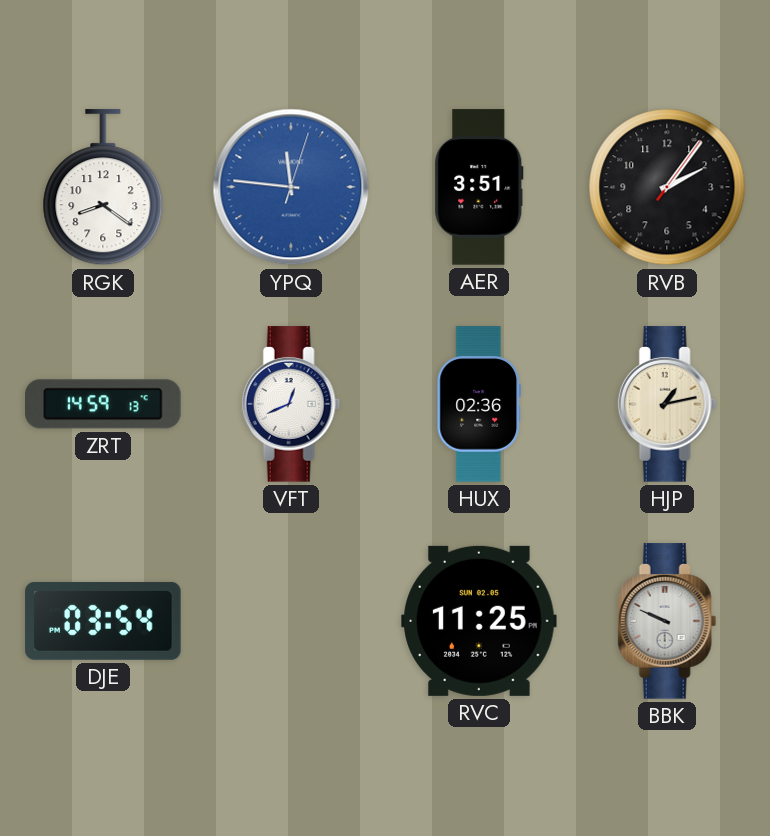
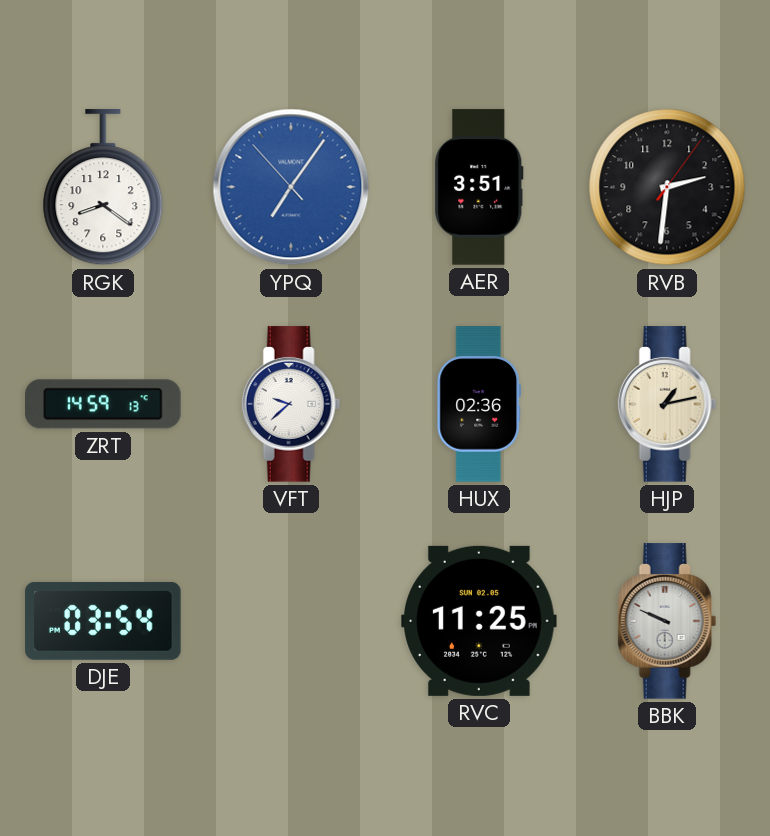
YPQ: 11:46 -> 7:05
RVB: 2:06 -> 2:31
VFT: 12:41 -> 9:38
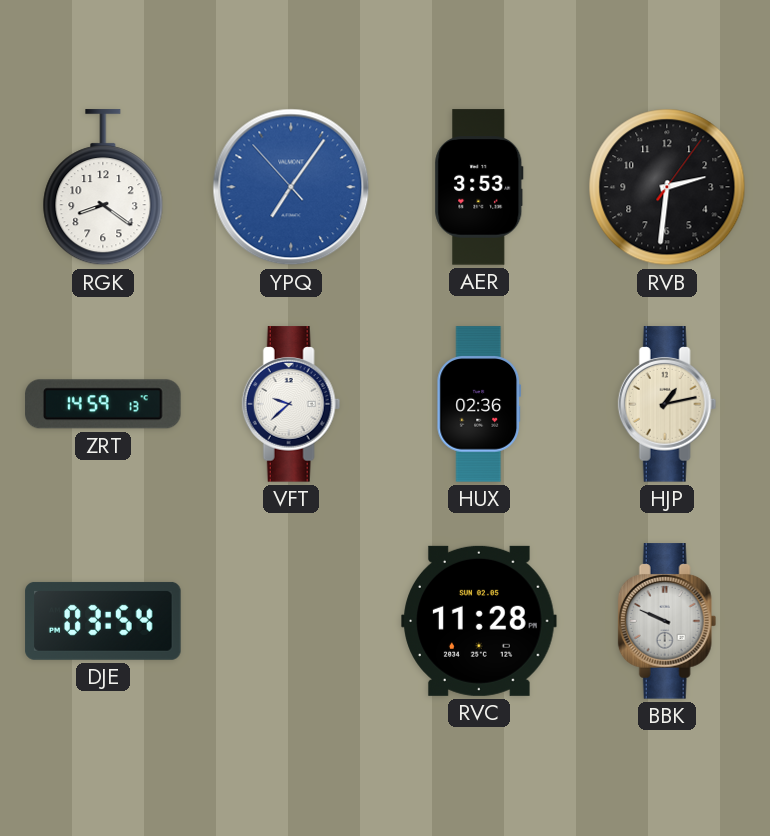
AER: 3:51 -> 3:53
RVC: 11:25 -> 11:28
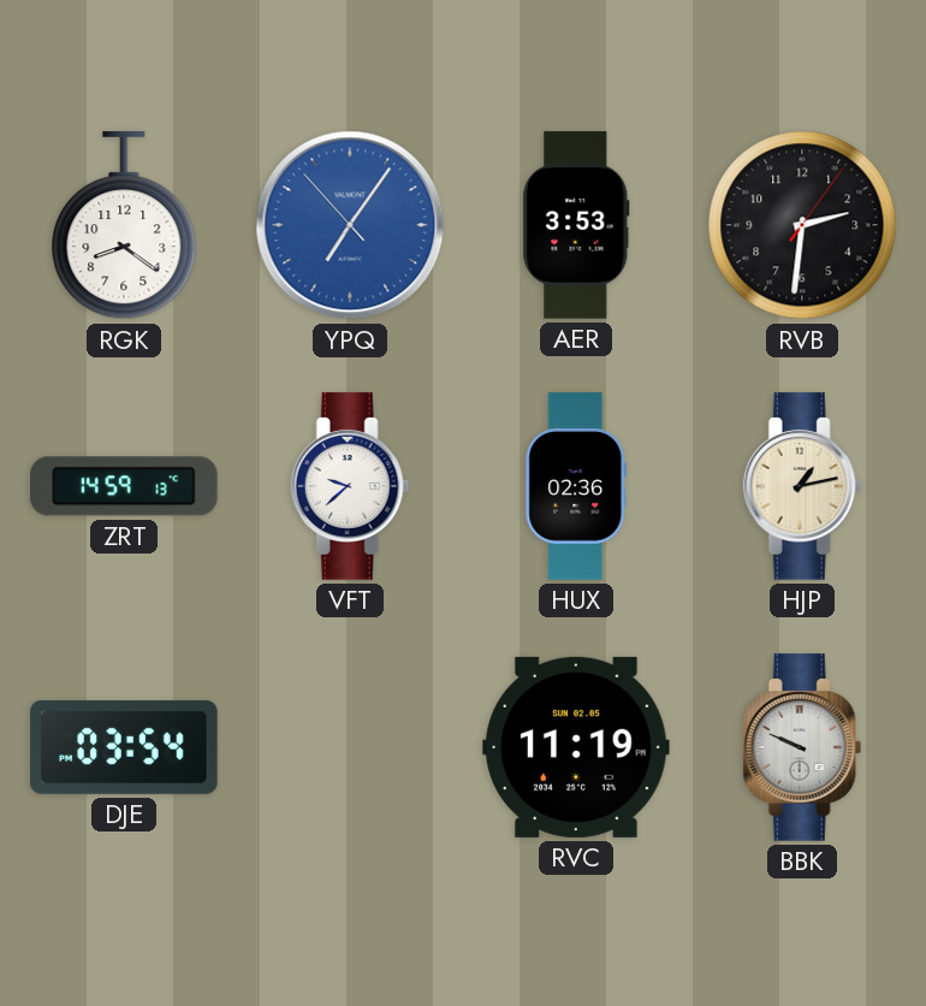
RVC: 11:28 -> 11:19
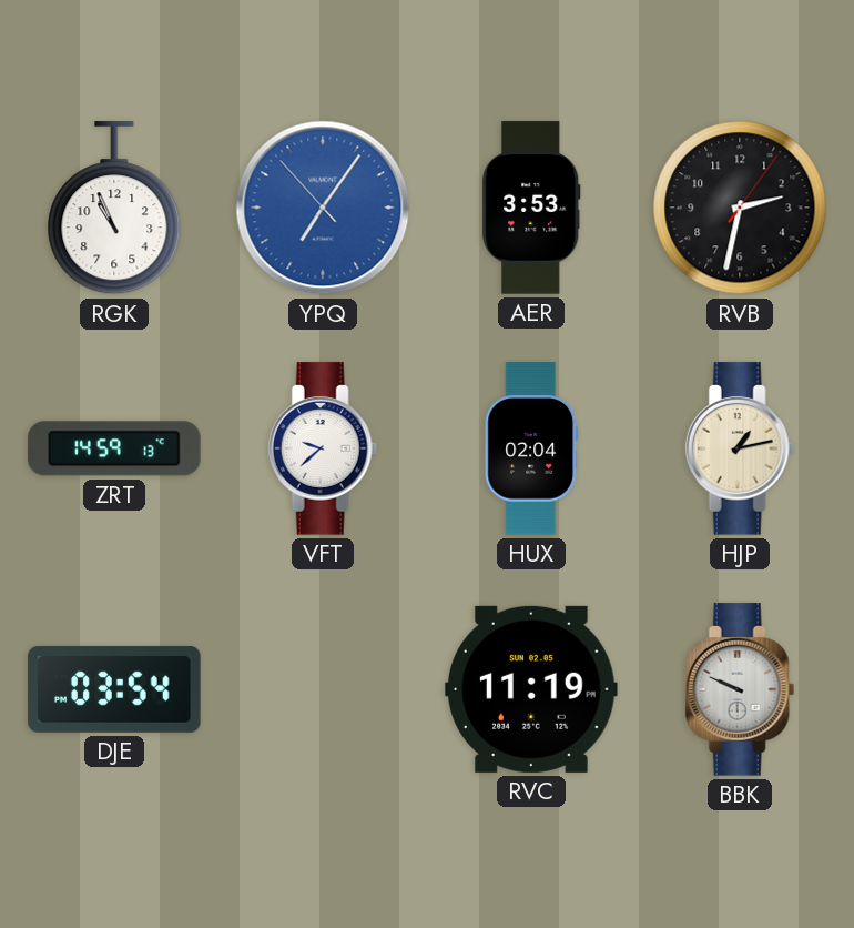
RGK: 8:21 -> 10:56
RVB: 2:31 -> 2:32
HUX: 02:36 -> 02:04
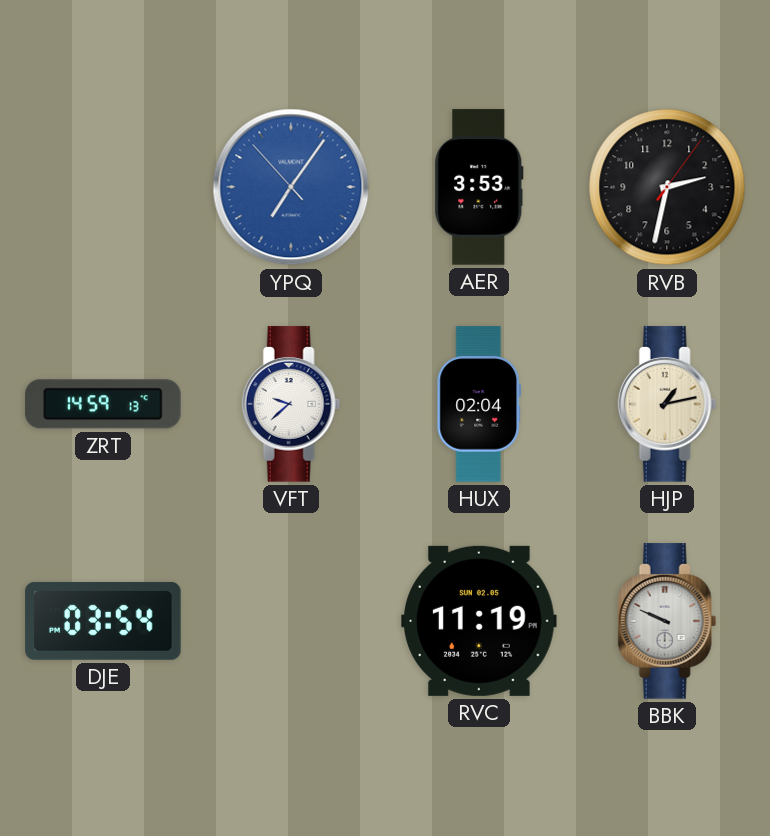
RGK: 10:56 -> none
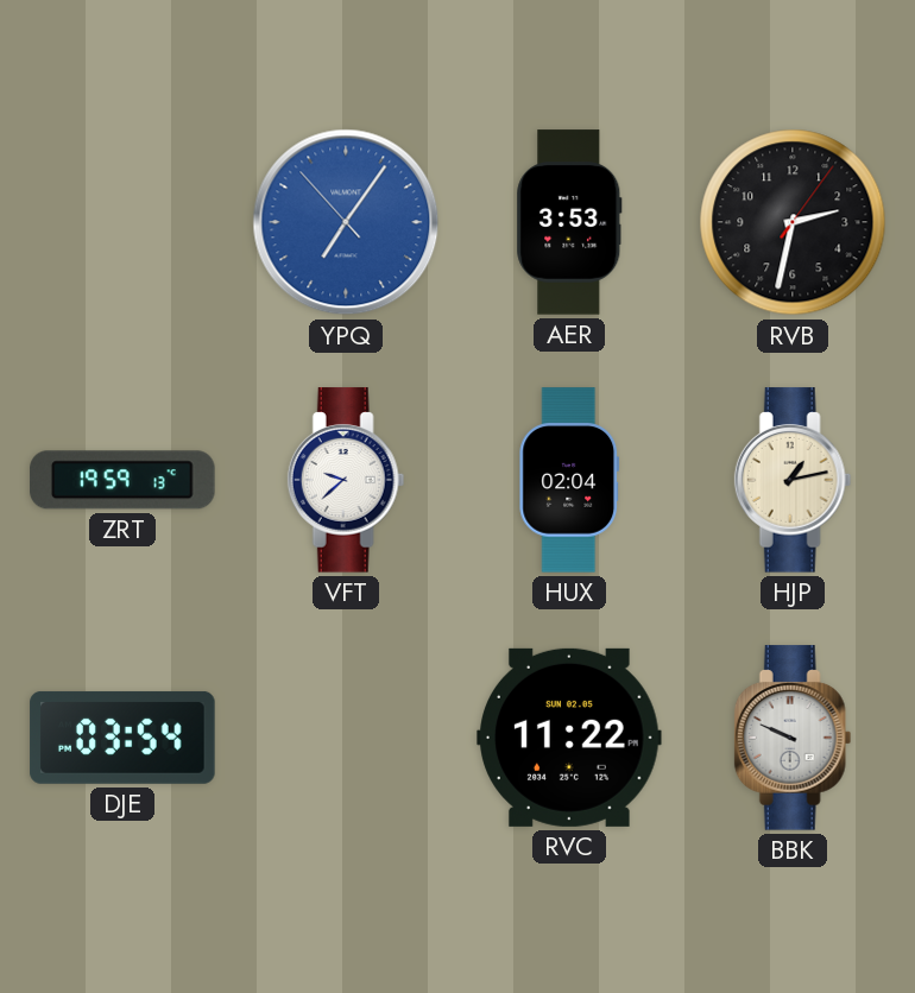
ZRT: 14:59 -> 19:59
RVC: 11:19 -> 11:22
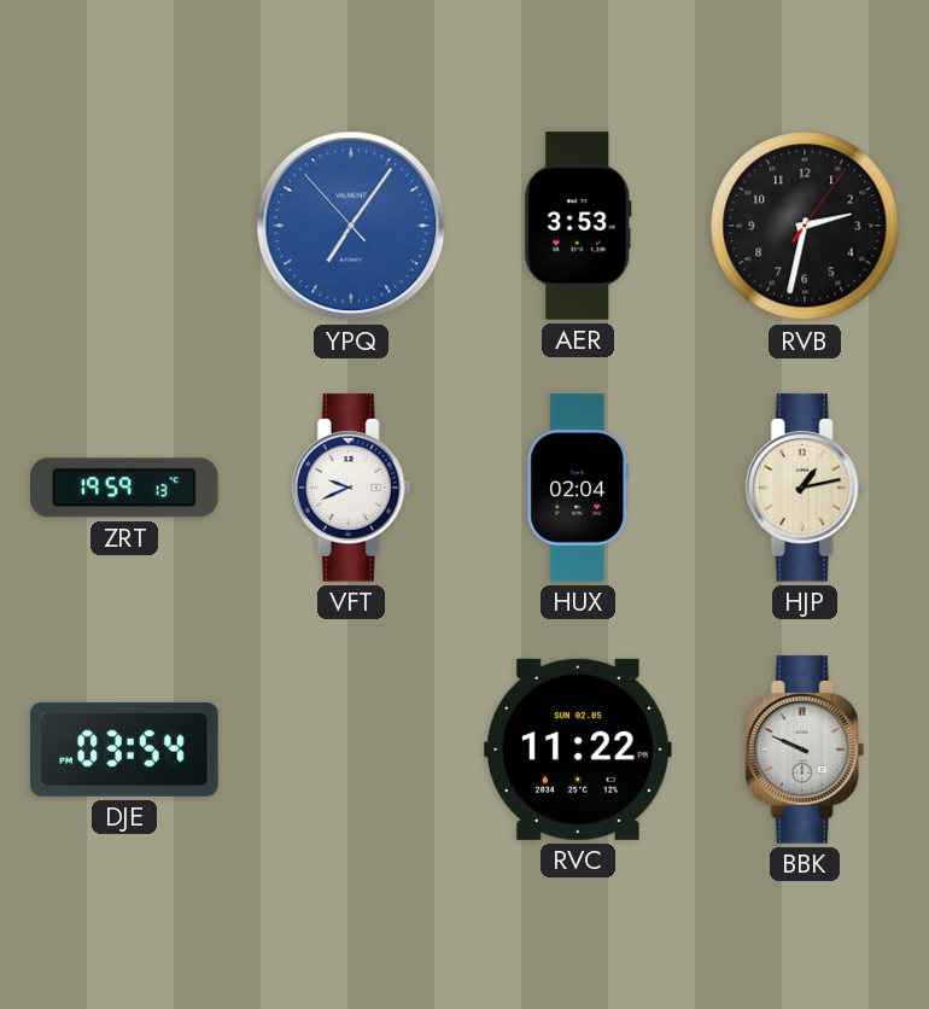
VFT: 9:38 -> 9:41
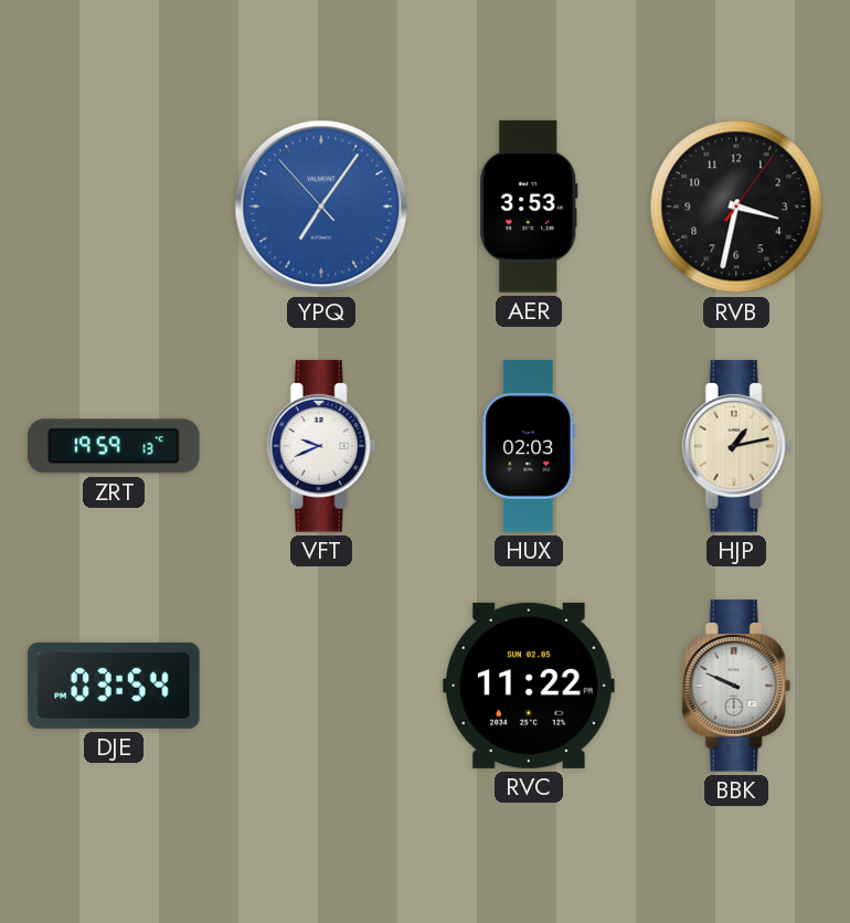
RVB: 2:32 -> 3:32
HUX: 02:04 -> 02:03
